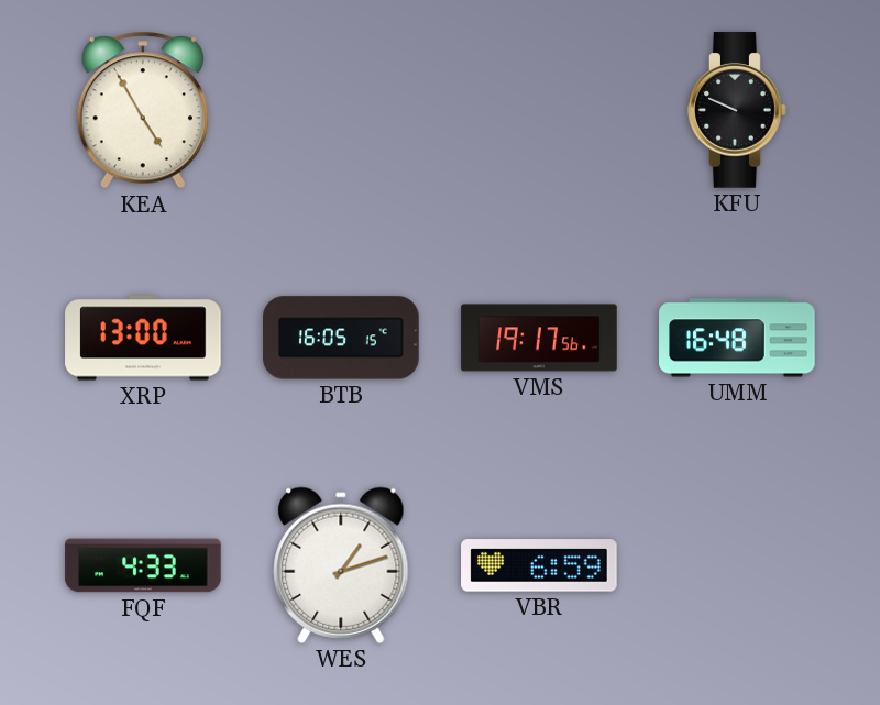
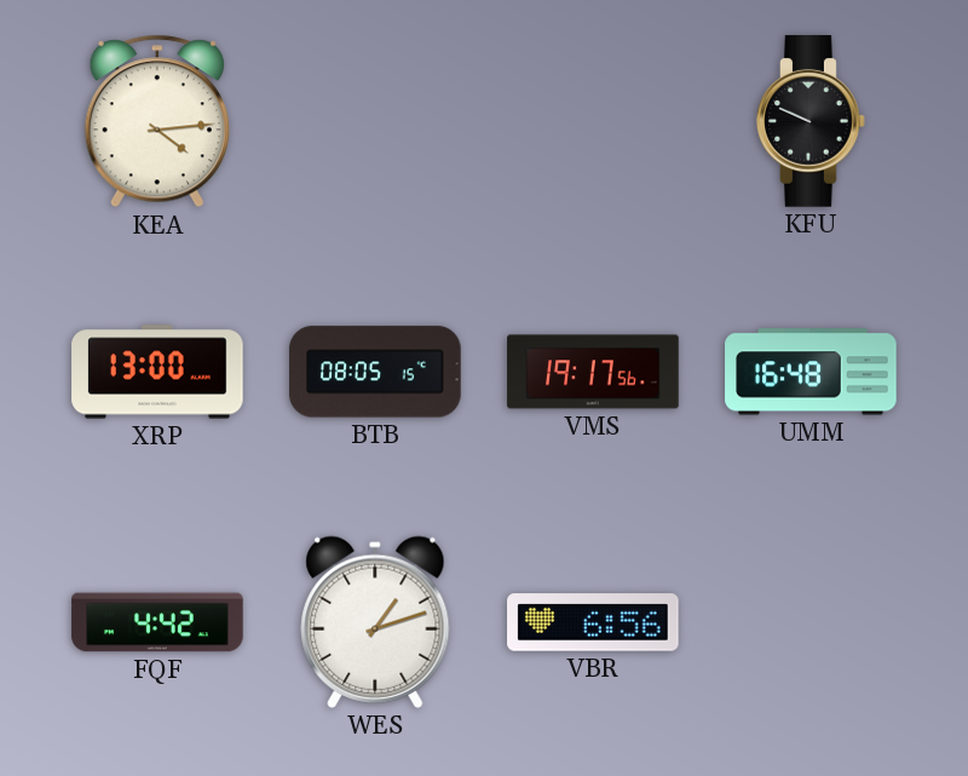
KEA: 4:55 -> 4:14
BTB: 16:05 -> 08:05
FQF: 4:33 -> 4:42
VBR: 6:59 -> 6:56
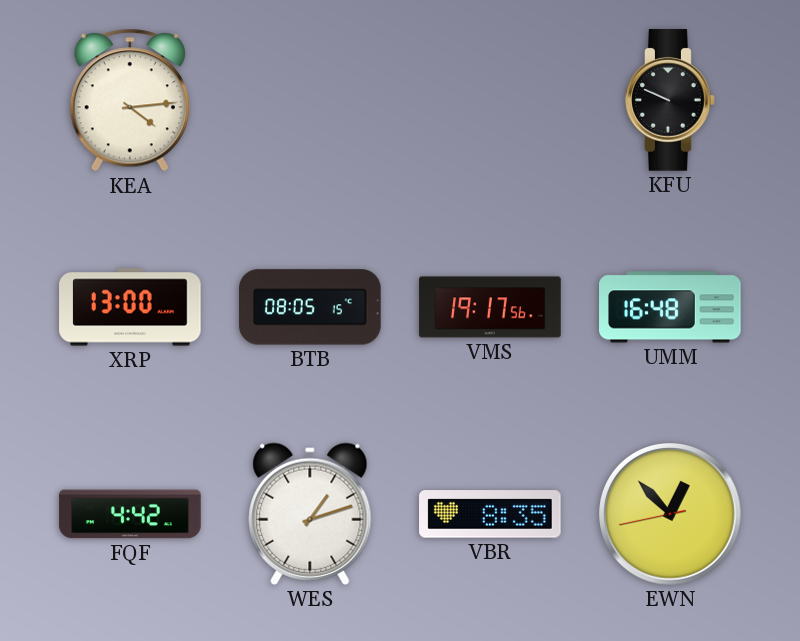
VBR: 6:56 -> 8:35
EWN: none -> 12:52
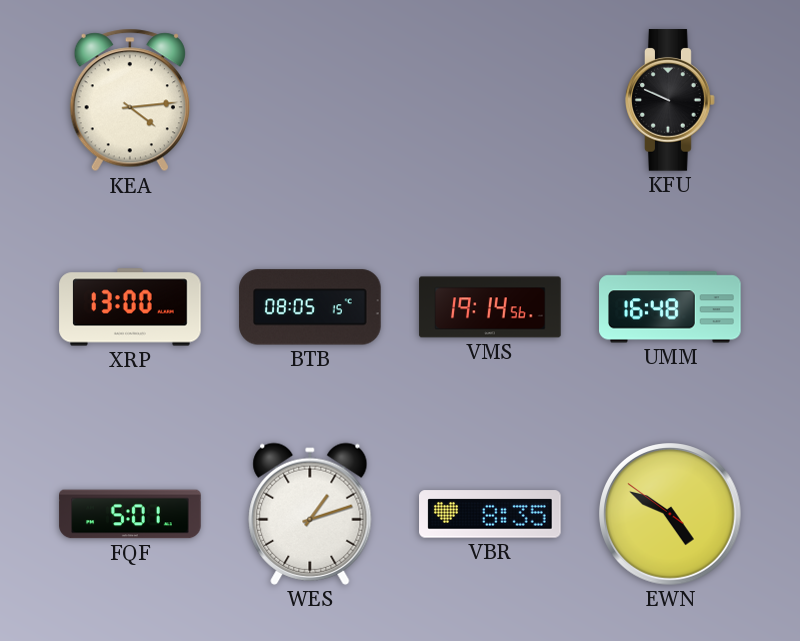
VMS: 19:17 -> 19:14
FQF: 4:42 -> 5:01
EWN: 12:52 -> 4:49
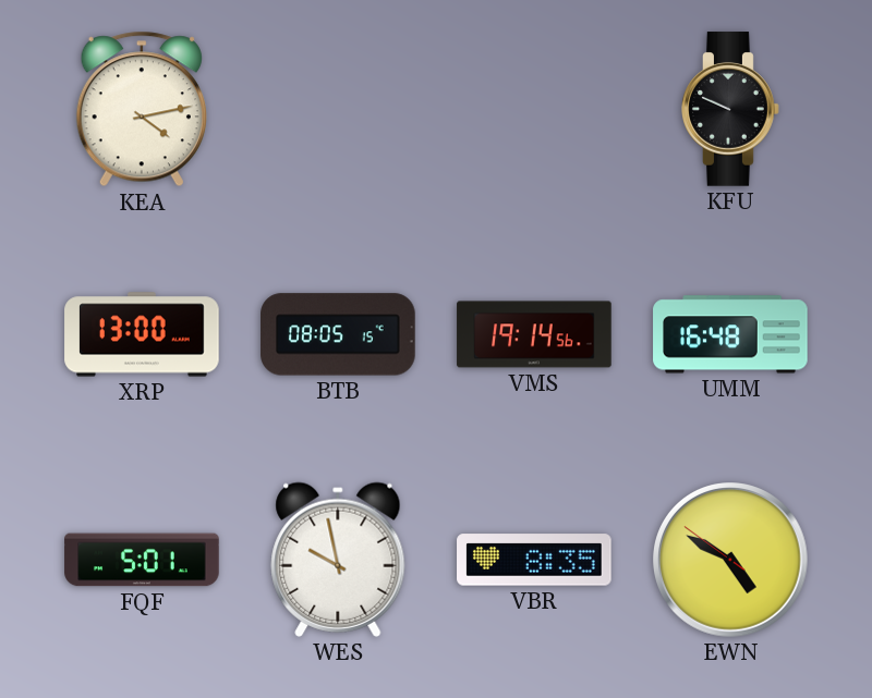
KEA: 4:14 -> 4:13
WES: 1:12 -> 9:58
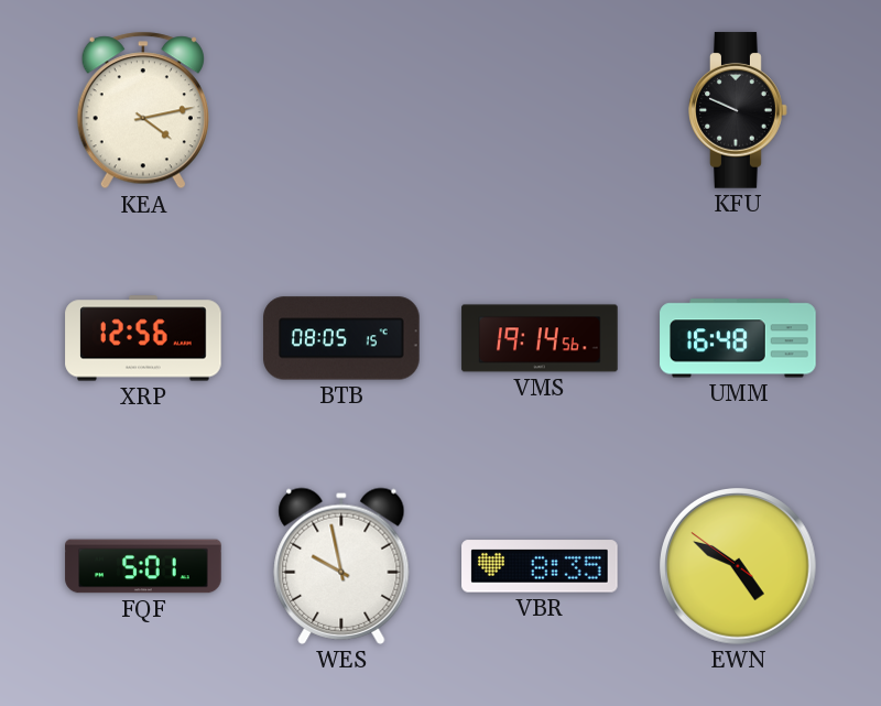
XRP: 13:00 -> 12:56
